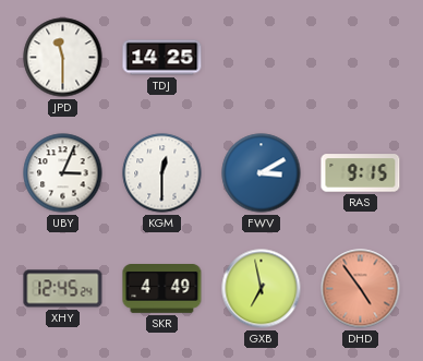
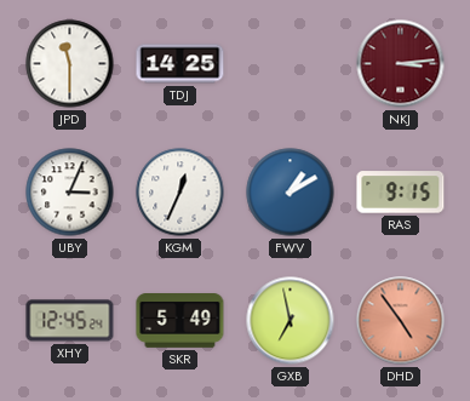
NKJ: none -> 3:14
KGM: 12:30 -> 12:34
FWV: 3:10 -> 1:10
SKR: 4:49 -> 5:49
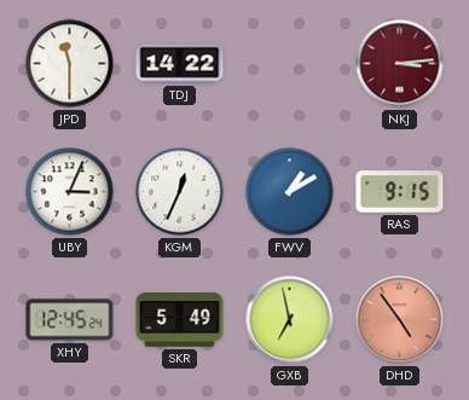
TDJ: 14:25 -> 14:22
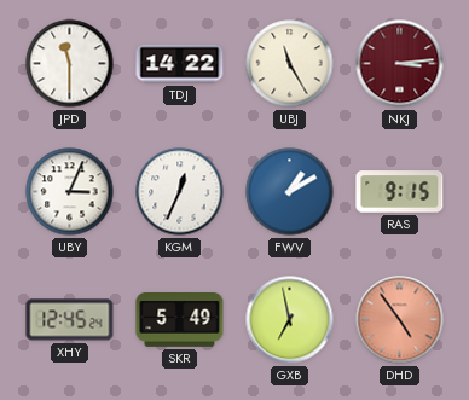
UBJ: none -> 11:25
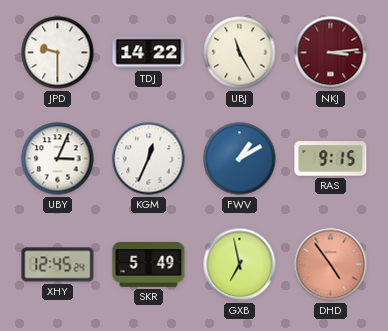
JPD: 11:30 -> 9:30
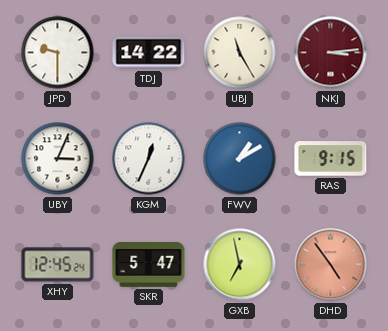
SKR: 5:49 -> 5:47
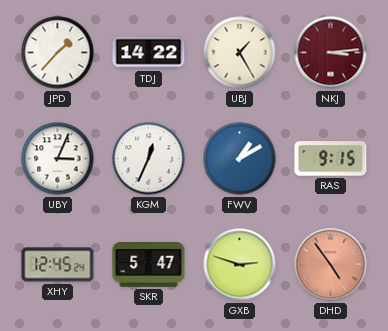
JPD: 9:30 -> 1:37
UBJ: 11:25 -> 1:25
GXB: 6:58 -> 2:48
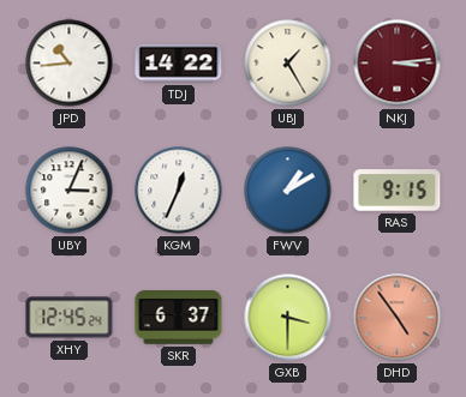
JPD: 1:37 -> 10:44
SKR: 5:47 -> 6:37
GXB: 2:48 -> 3:30
